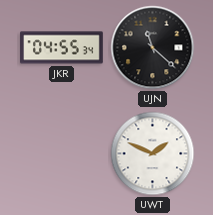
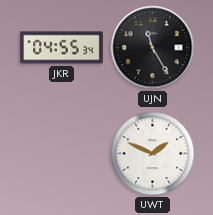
UJN: 11:22 -> 11:25
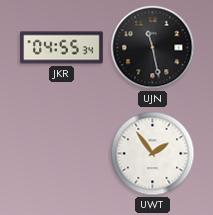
UJN: 11:25 -> 11:28
UWT: 1:49 -> 1:54
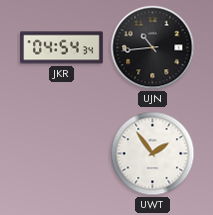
JKR: 04:55 -> 04:54
UJN: 11:28 -> 10:44
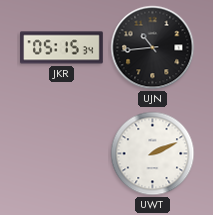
JKR: 04:54 -> 05:15
UWT: 1:54 -> 2:11
